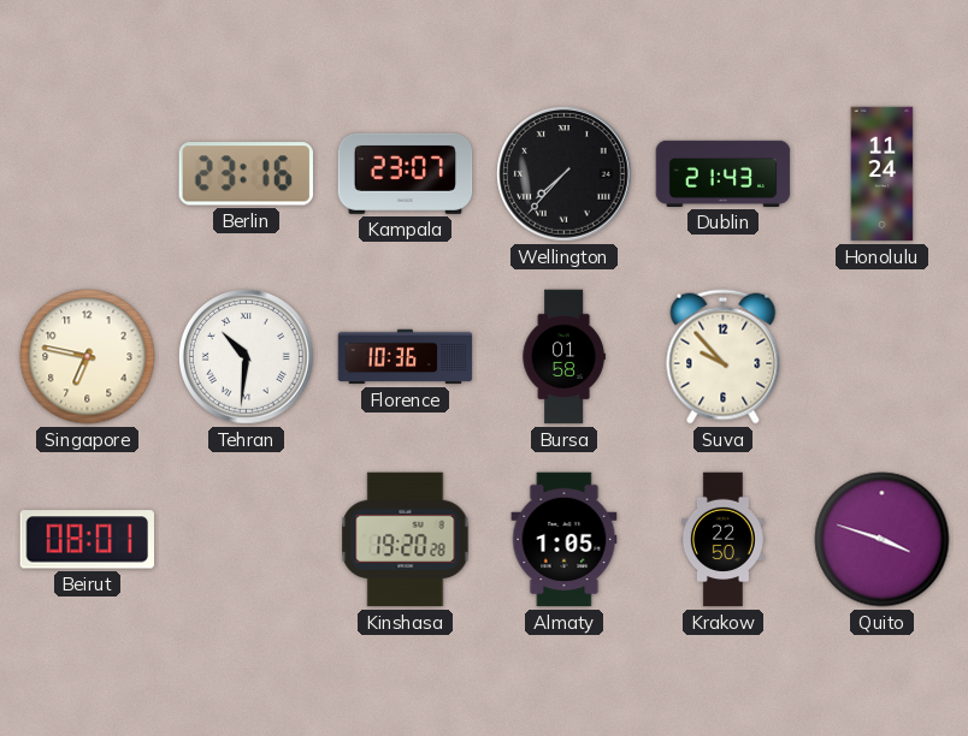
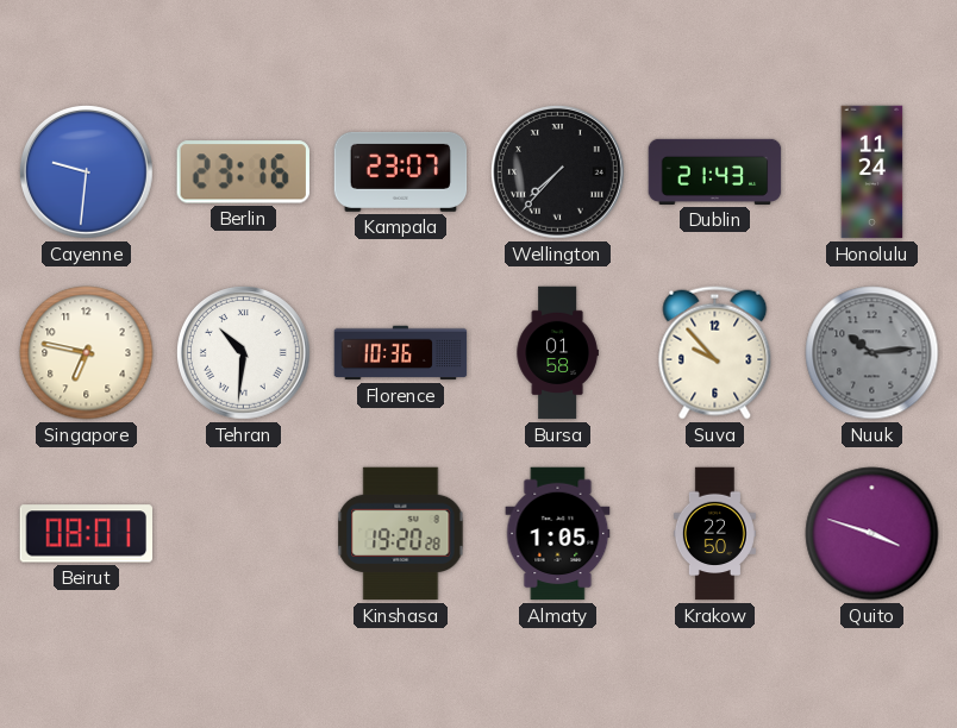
Cayenne: none -> 9:31
Nuuk: none -> 10:14
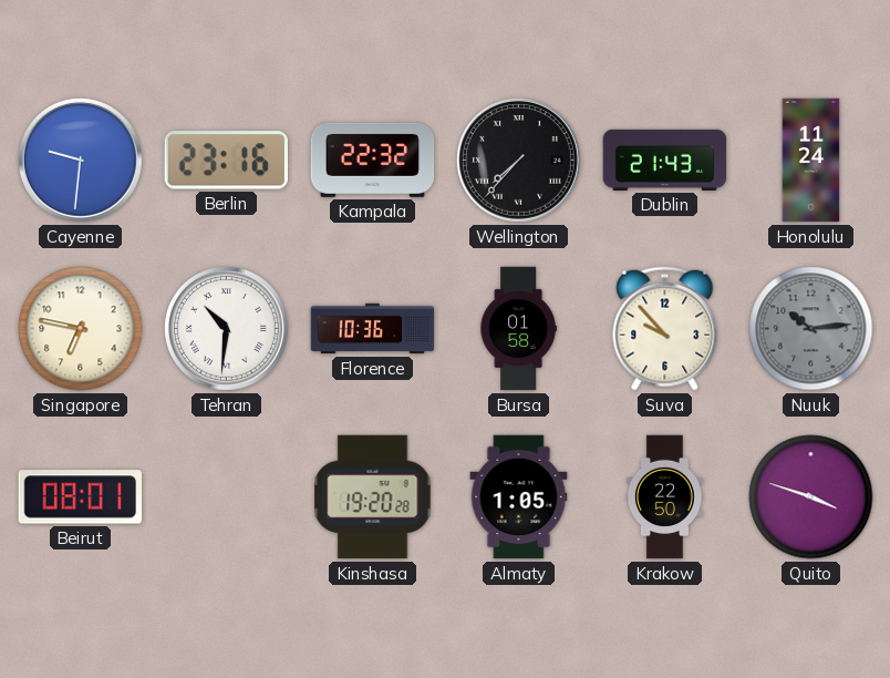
Kampala: 23:07 -> 22:32
